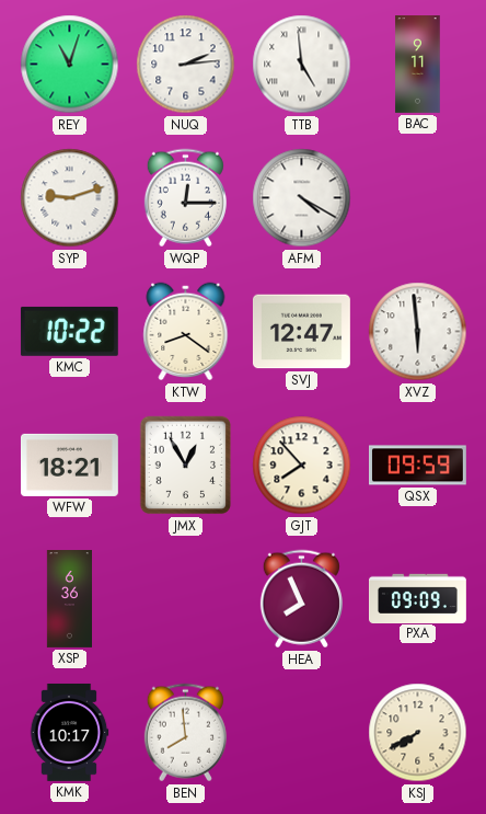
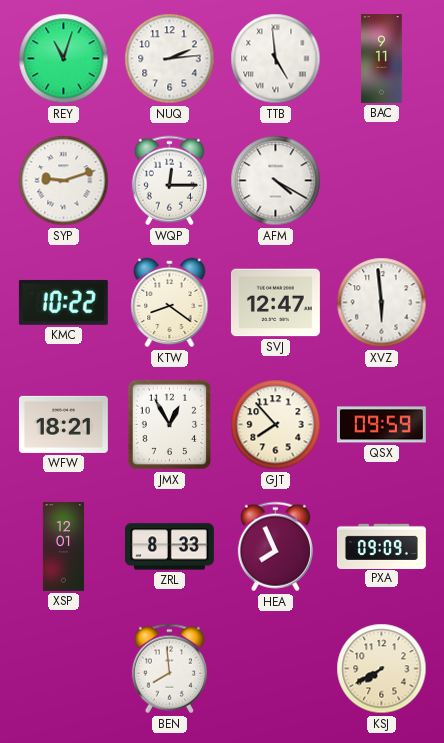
XSP: 6:36 -> 12:01
ZRL: none -> 8:33
KMK: 10:17 -> none
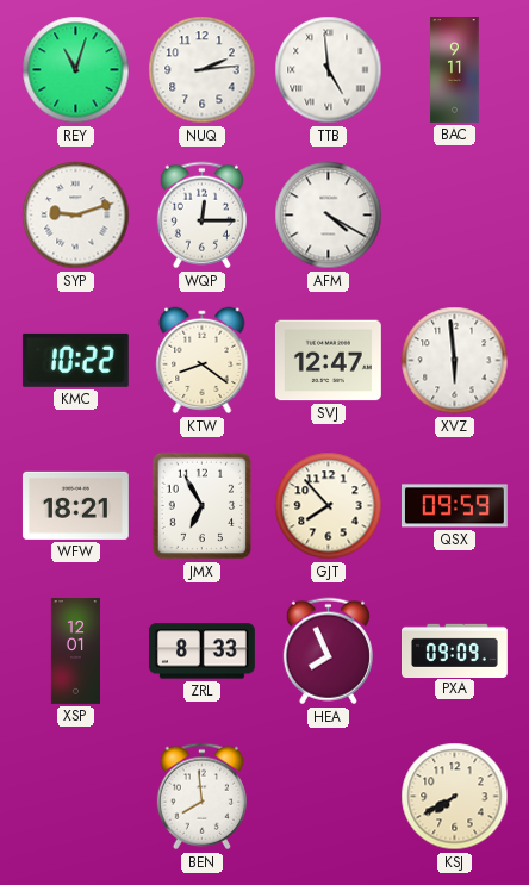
JMX: 12:55 -> 6:55
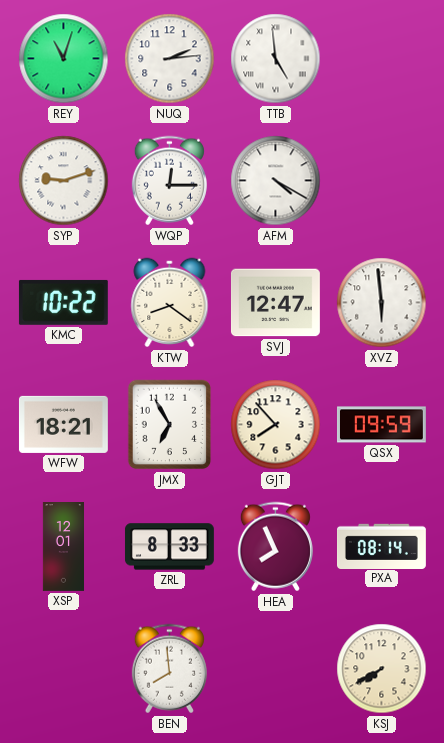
BAC: 9:11 -> none
PXA: 09:09 -> 08:14
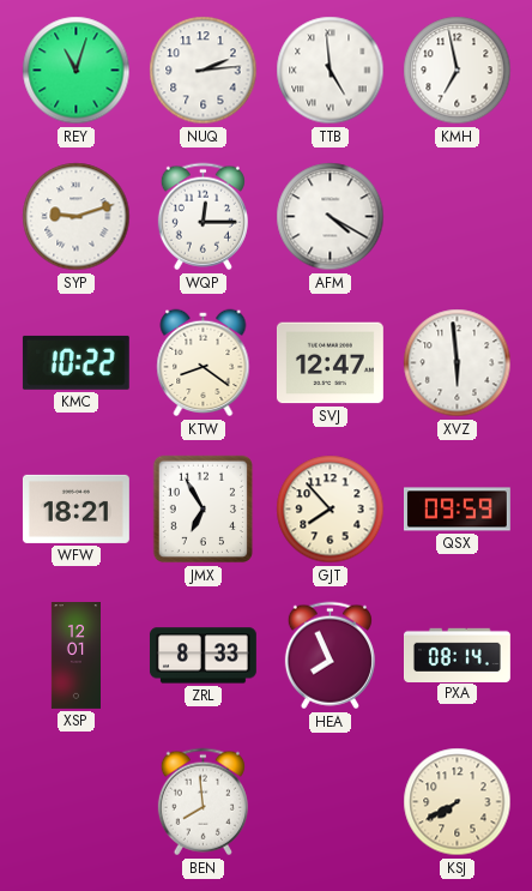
KMH: none -> 6:58
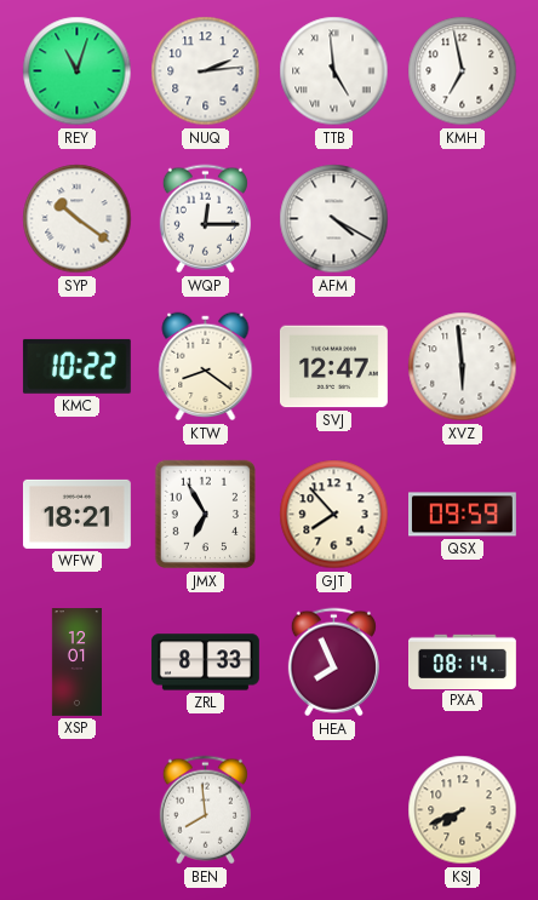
SYP: 9:12 -> 10:21
KSJ: 7:40 -> 7:41
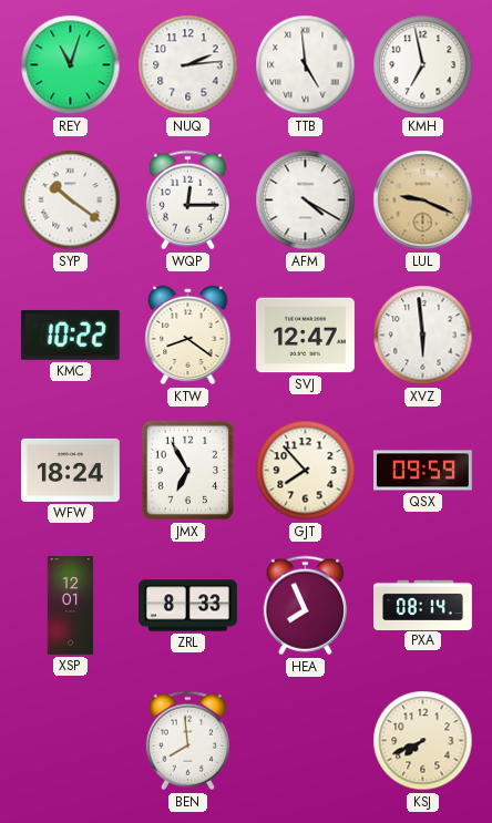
LUL: none -> 9:19
WFW: 18:21 -> 18:24
